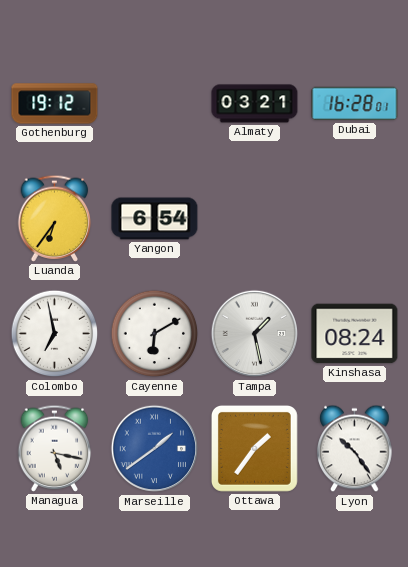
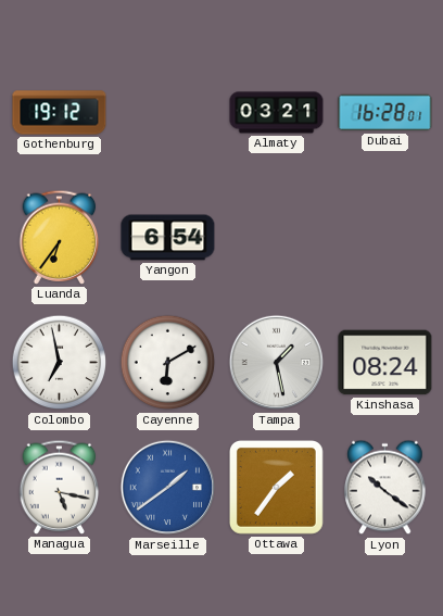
Lyon: 10:24 -> 10:21
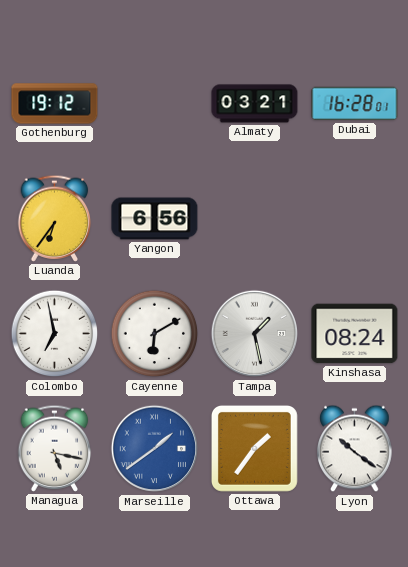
Yangon: 6:54 -> 6:56
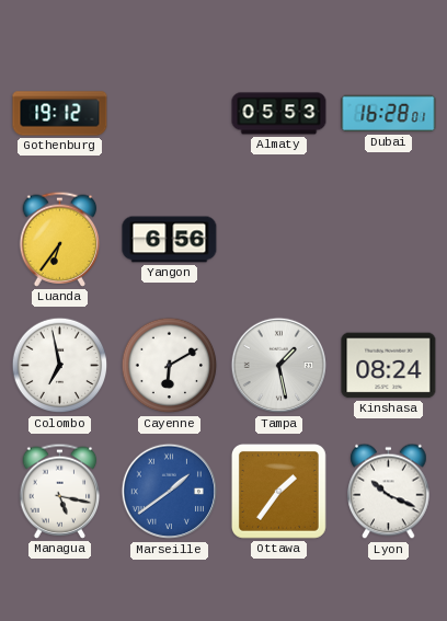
Almaty: 03:21 -> 05:53
Lyon: 10:21 -> 10:19
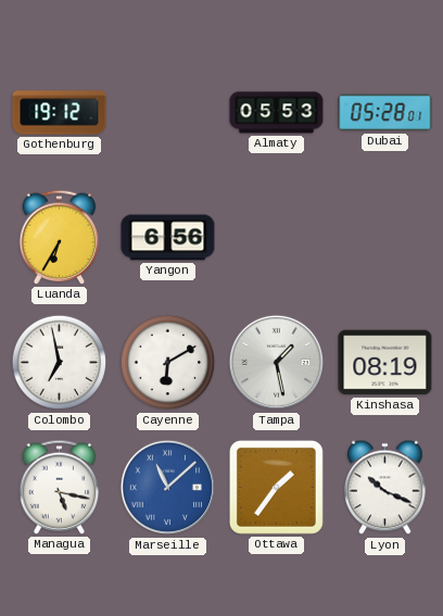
Dubai: 16:28 -> 05:28
Luanda: 6:36 -> 6:35
Kinshasa: 08:24 -> 08:19
Marseille: 1:39 -> 11:08
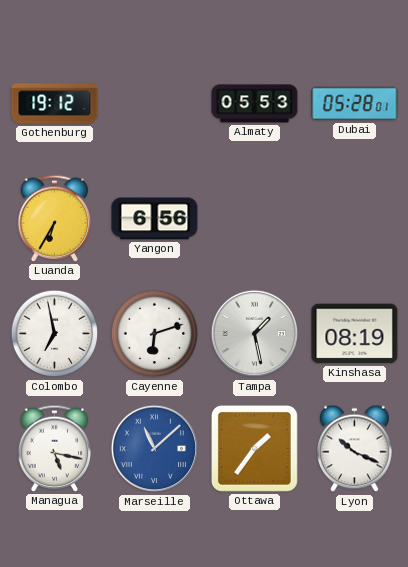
Cayenne: 6:10 -> 6:12
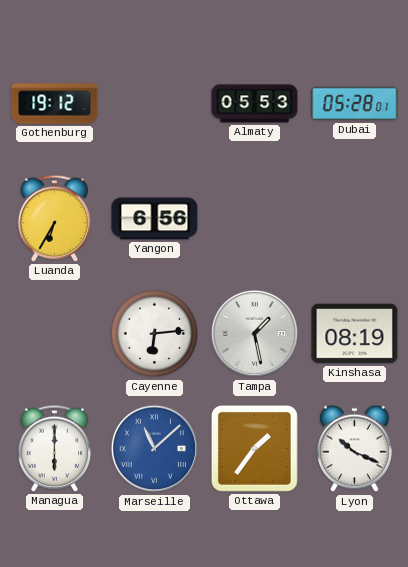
Colombo: 6:58 -> none
Cayenne: 6:12 -> 6:14
Managua: 5:17 -> 6:00
